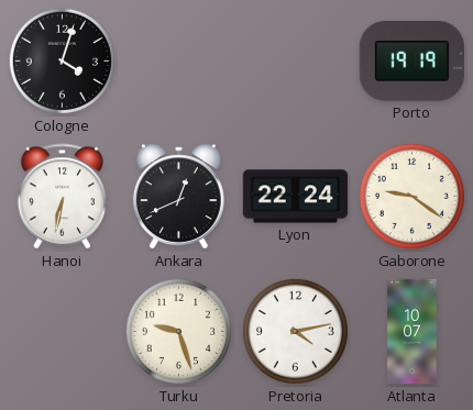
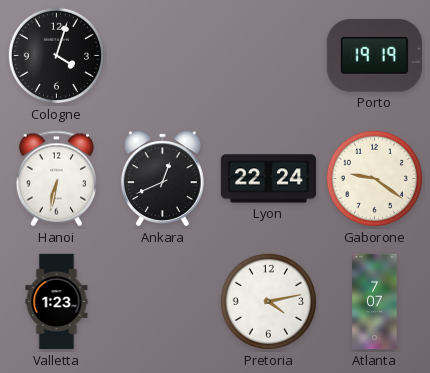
Valletta: none -> 1:23
Turku: 9:27 -> none
Atlanta: 10:07 -> 7:07
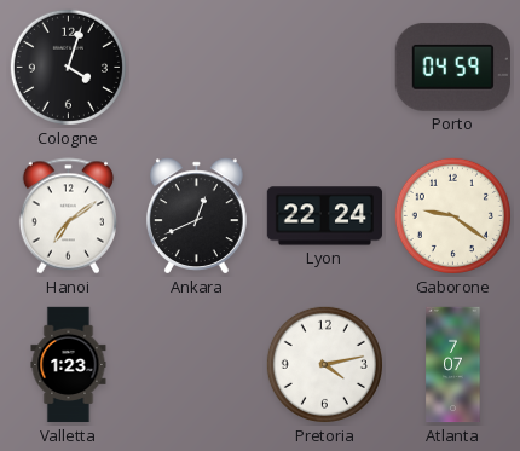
Porto: 19:19 -> 04:59
Hanoi: 6:32 -> 7:09
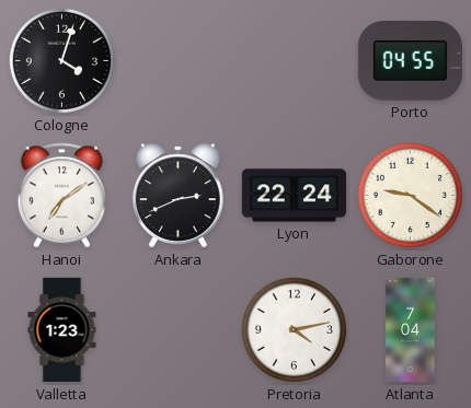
Porto: 04:59 -> 04:55
Ankara: 12:41 -> 2:41
Atlanta: 7:07 -> 7:04
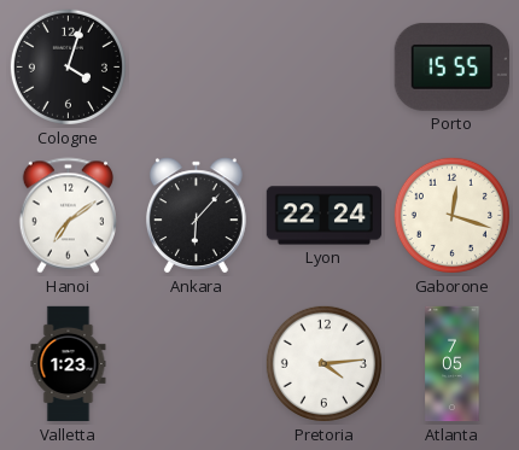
Porto: 04:55 -> 15:55
Ankara: 2:41 -> 6:07
Gaborone: 9:21 -> 12:18
Pretoria: 4:13 -> 4:14
Atlanta: 7:04 -> 7:05
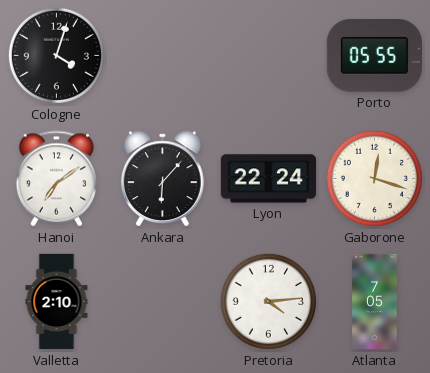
Porto: 15:55 -> 05:55
Valletta: 1:23 -> 2:10
